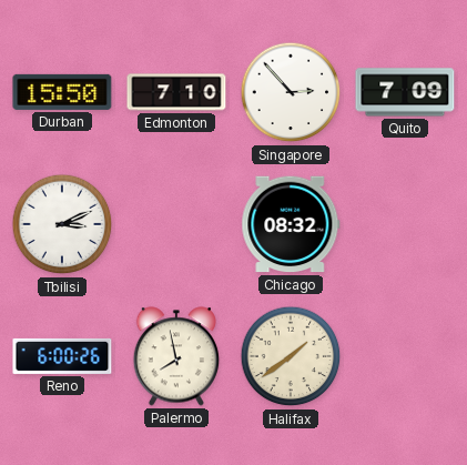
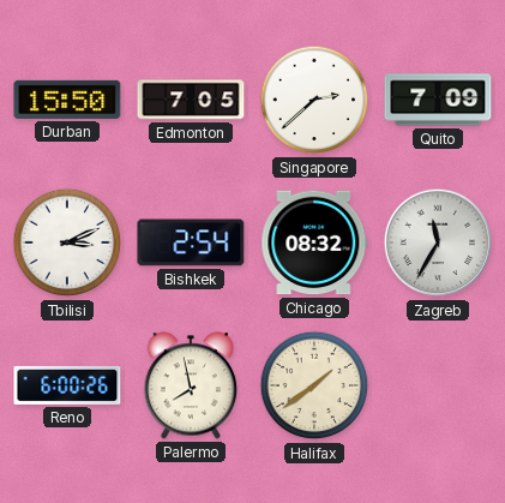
Edmonton: 7:10 -> 7:05
Singapore: 2:53 -> 2:38
Bishkek: none -> 2:54
Zagreb: none -> 11:35
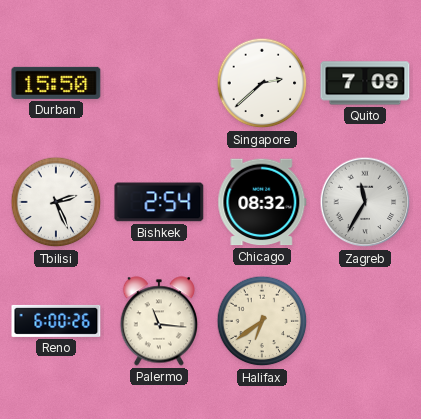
Edmonton: 7:05 -> none
Tbilisi: 3:11 -> 2:26
Palermo: 7:58 -> 11:16
Halifax: 1:39 -> 6:39
